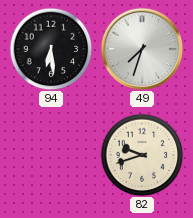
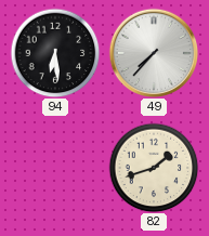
49: 7:33 -> 7:37
82: 9:42 -> 1:42
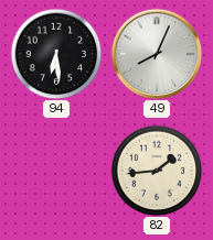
49: 7:37 -> 8:04
82: 1:42 -> 1:44
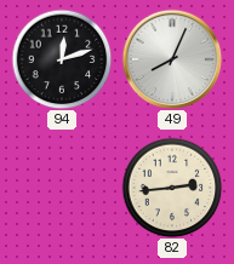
94: 6:29 -> 12:12
82: 1:44 -> 2:44
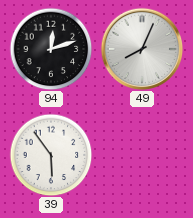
39: none -> 5:54
82: 2:44 -> none
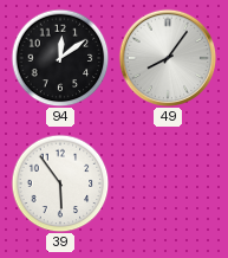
94: 12:12 -> 12:09
49: 8:04 -> 8:06
